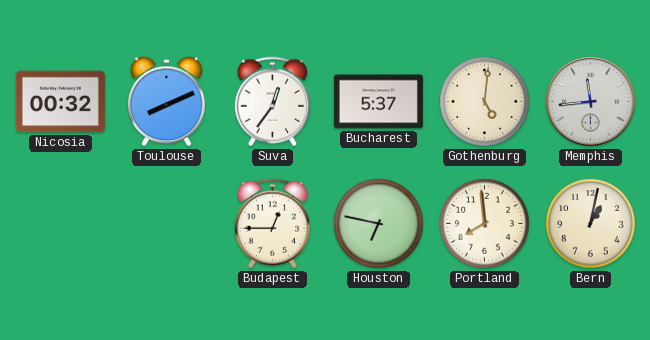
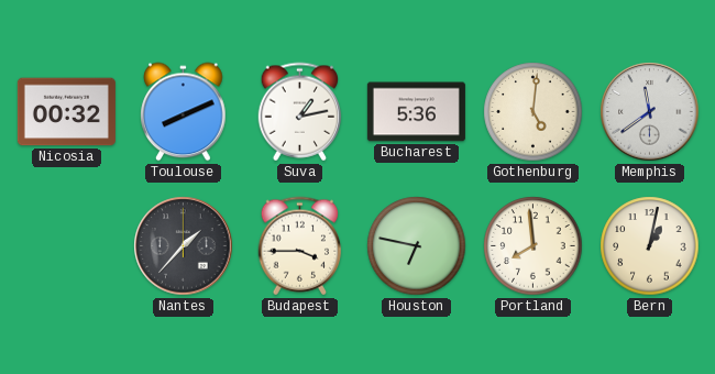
Suva: 12:36 -> 1:13
Bucharest: 5:37 -> 5:36
Memphis: 11:44 -> 11:39
Nantes: none -> 1:37
Budapest: 12:45 -> 3:45
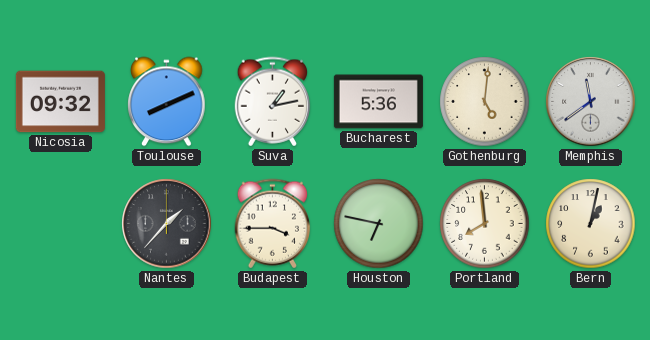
Nicosia: 00:32 -> 09:32
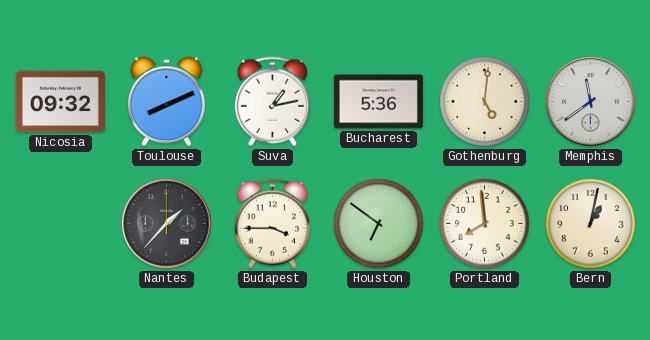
Houston: 6:47 -> 6:51
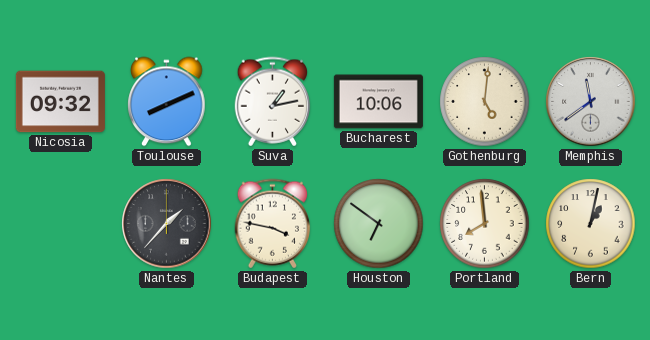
Bucharest: 5:36 -> 10:06
Budapest: 3:45 -> 3:47
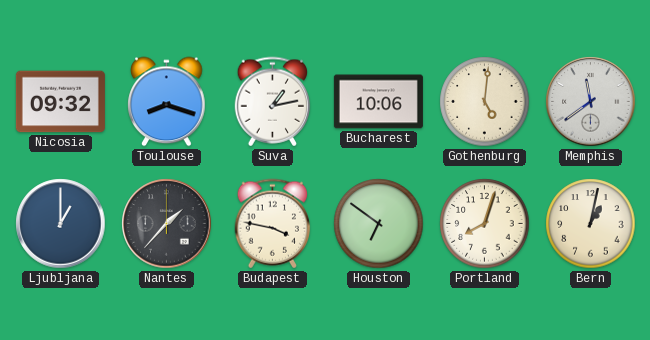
Toulouse: 8:11 -> 8:18
Ljubljana: none -> 1:00
Portland: 7:59 -> 8:03
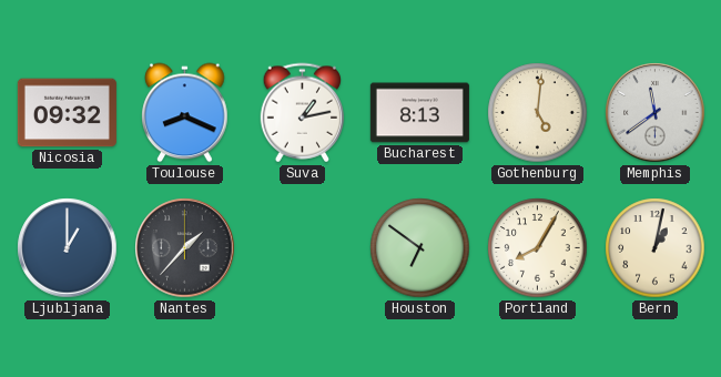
Toulouse: 8:18 -> 8:19
Bucharest: 10:06 -> 8:13
Budapest: 3:47 -> none
Portland: 8:03 -> 8:05
